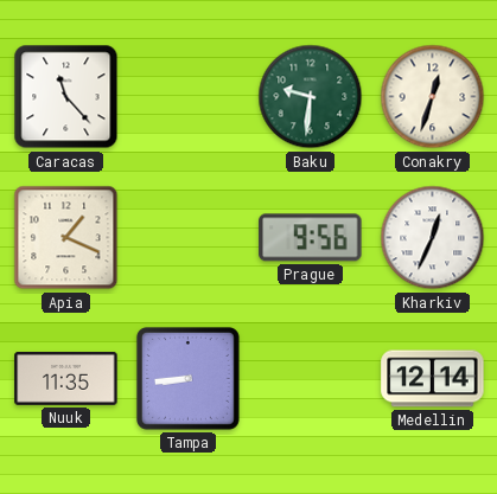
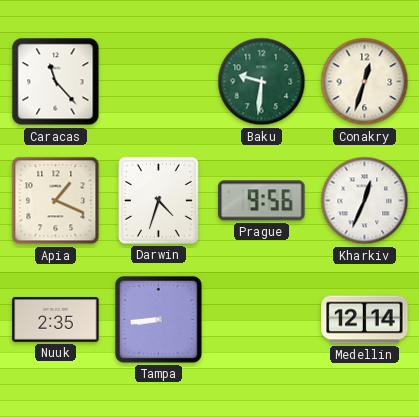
Darwin: none -> 4:33
Nuuk: 11:35 -> 2:35
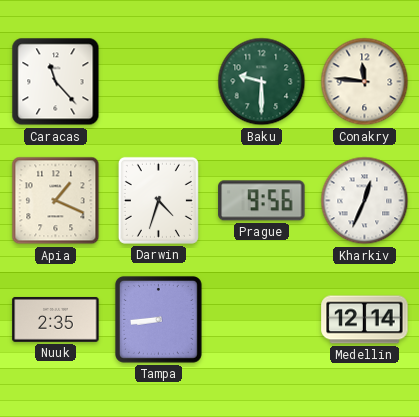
Baku: 9:31 -> 9:30
Conakry: 12:33 -> 11:46
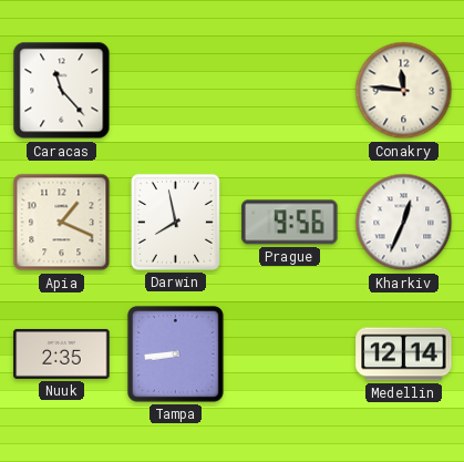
Baku: 9:30 -> none
Darwin: 4:33 -> 7:58
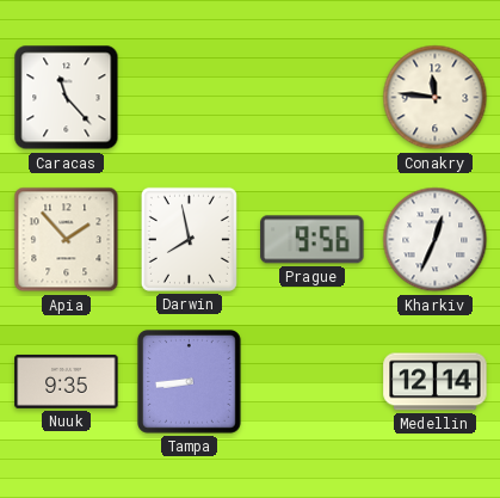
Apia: 1:19 -> 1:53
Nuuk: 2:35 -> 9:35
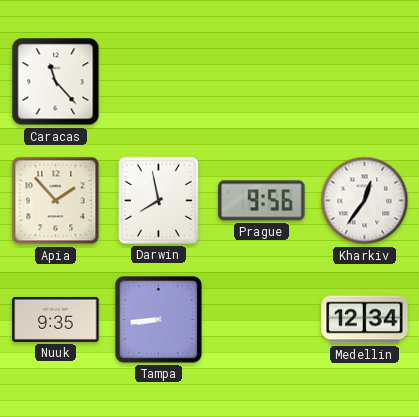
Conakry: 11:46 -> none
Kharkiv: 12:34 -> 12:36
Medellin: 12:14 -> 12:34
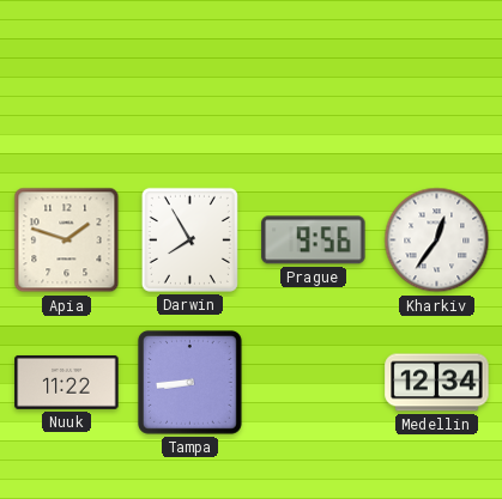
Caracas: 11:23 -> none
Apia: 1:53 -> 1:48
Darwin: 7:58 -> 7:55
Nuuk: 9:35 -> 11:22
